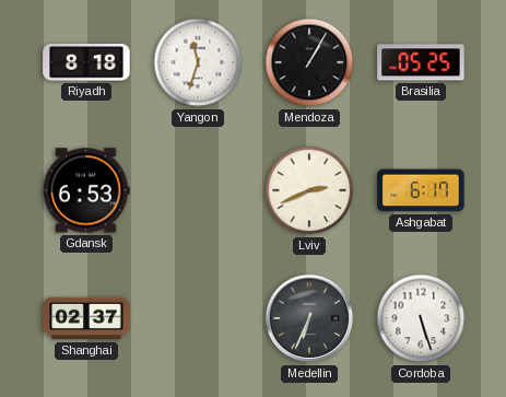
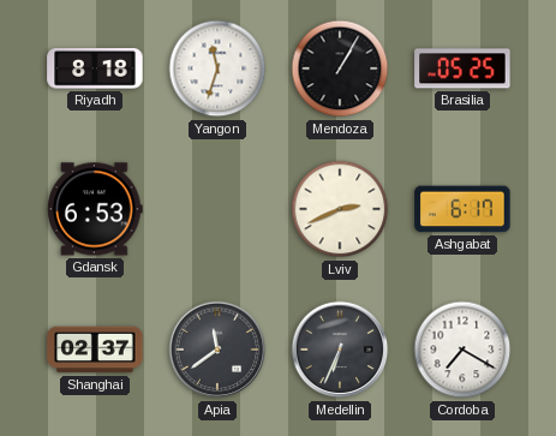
Apia: none -> 11:39
Cordoba: 5:27 -> 7:20
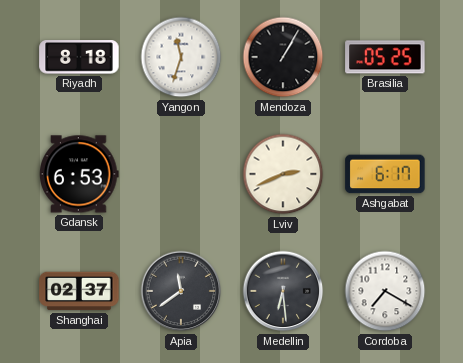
Medellin: 6:34 -> 6:29
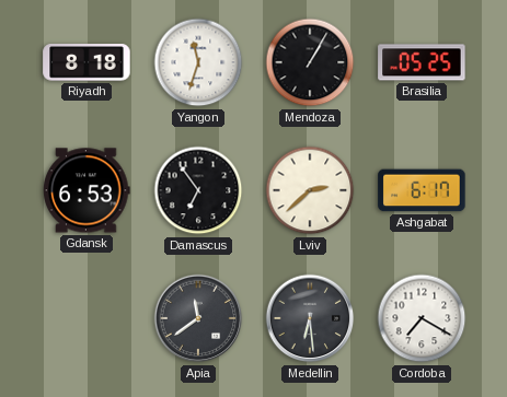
Damascus: none -> 6:54
Lviv: 2:41 -> 2:38
Shanghai: 02:37 -> none
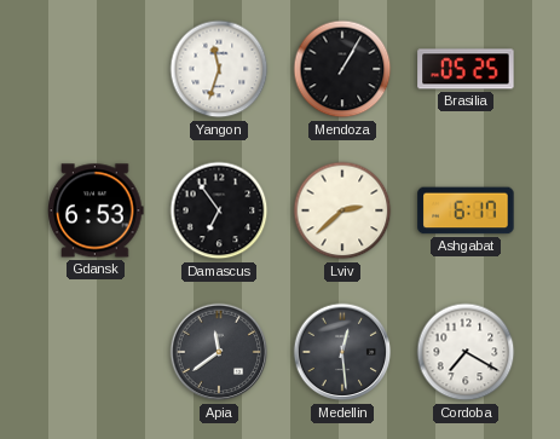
Riyadh: 8:18 -> none
Medellin: 6:29 -> 12:29
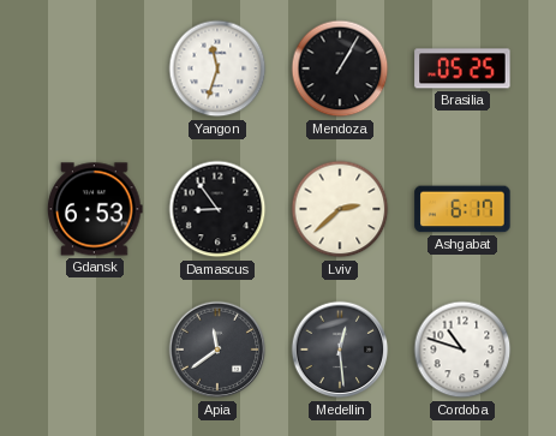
Damascus: 6:54 -> 8:54
Cordoba: 7:20 -> 10:48
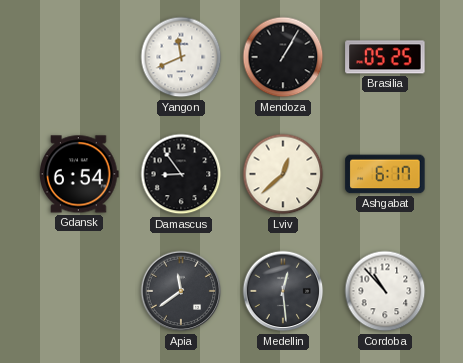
Yangon: 11:33 -> 11:41
Gdansk: 6:53 -> 6:54
Lviv: 2:38 -> 12:38
Cordoba: 10:48 -> 10:53
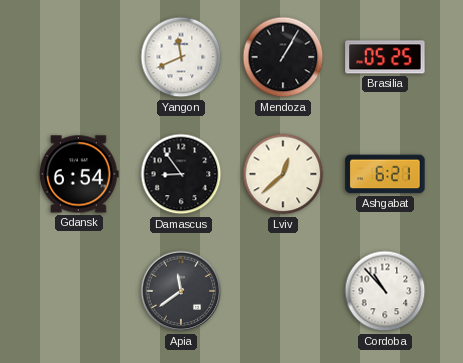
Ashgabat: 6:17 -> 6:21
Medellin: 12:29 -> none
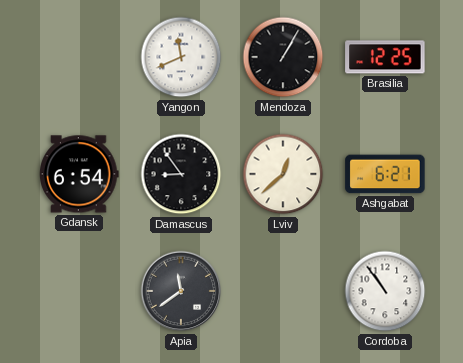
Brasilia: 05:25 -> 12:25
Cordoba: 10:53 -> 10:54
